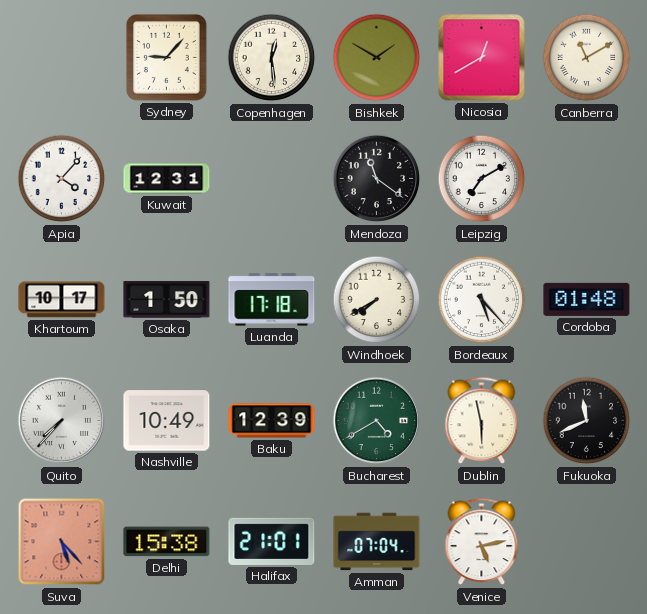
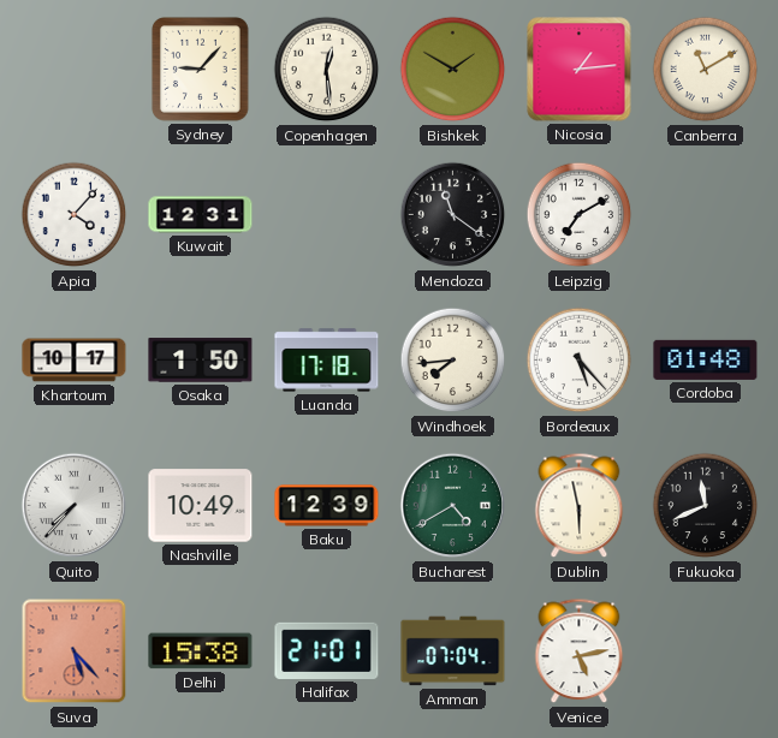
Nicosia: 12:40 -> 1:14
Windhoek: 7:40 -> 7:44
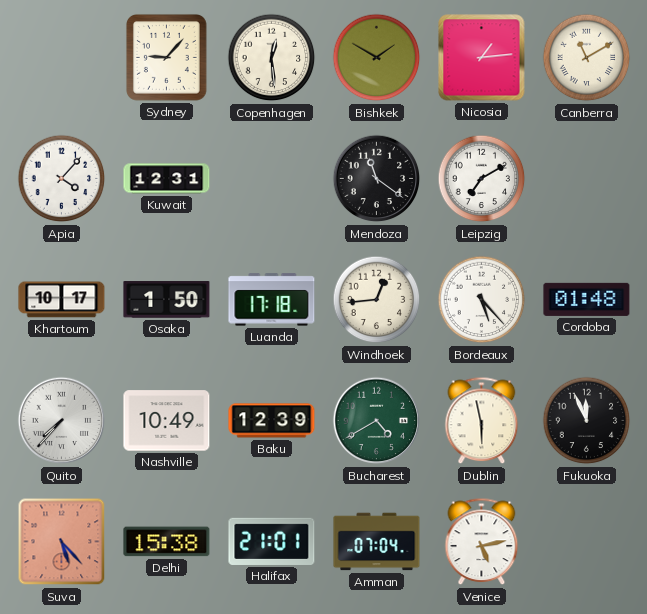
Windhoek: 7:44 -> 12:44
Fukuoka: 11:41 -> 11:56
